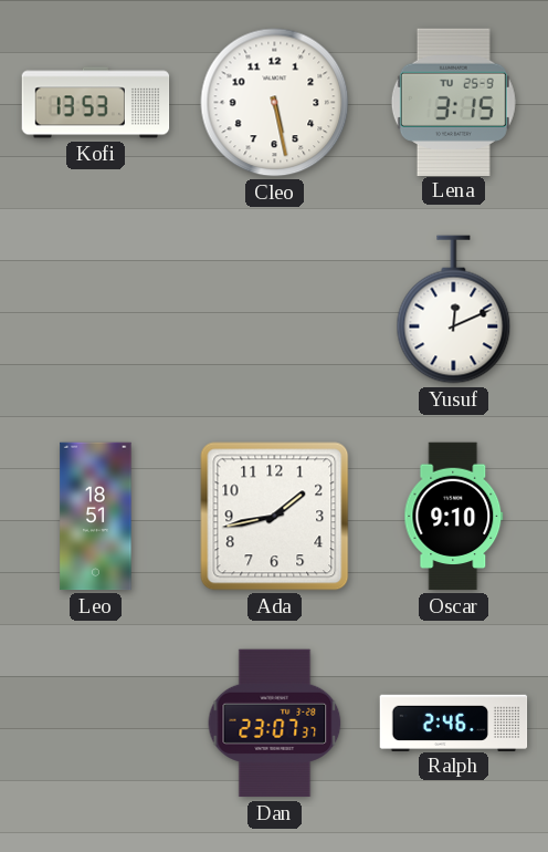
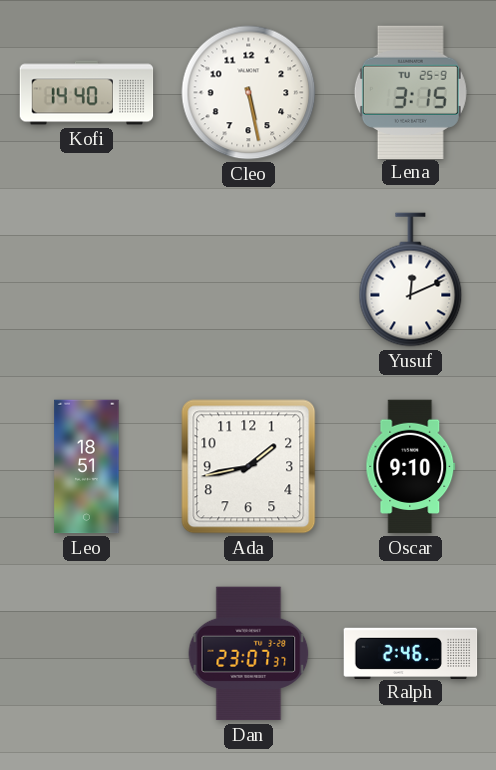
Kofi: 13:53 -> 14:40
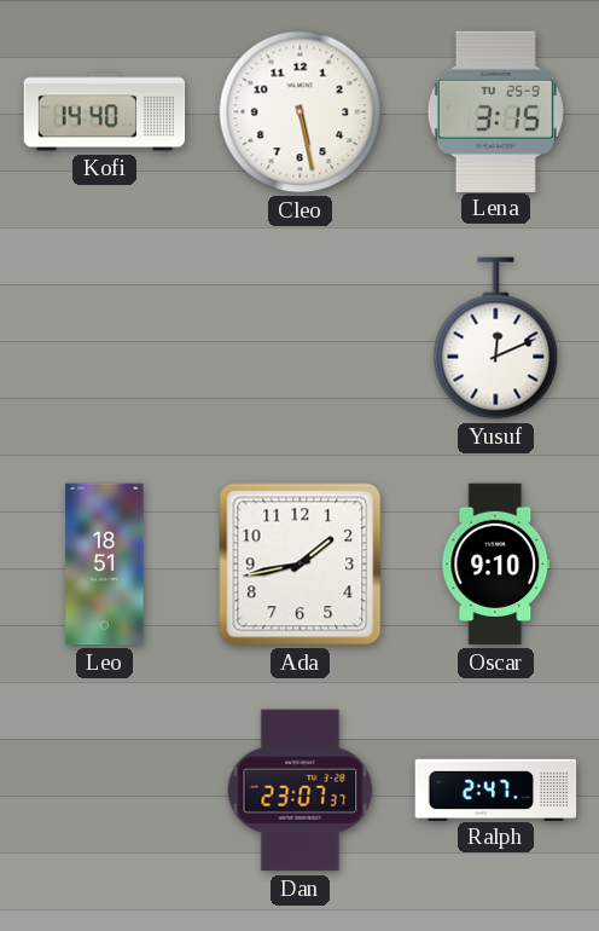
Ralph: 2:46 -> 2:47
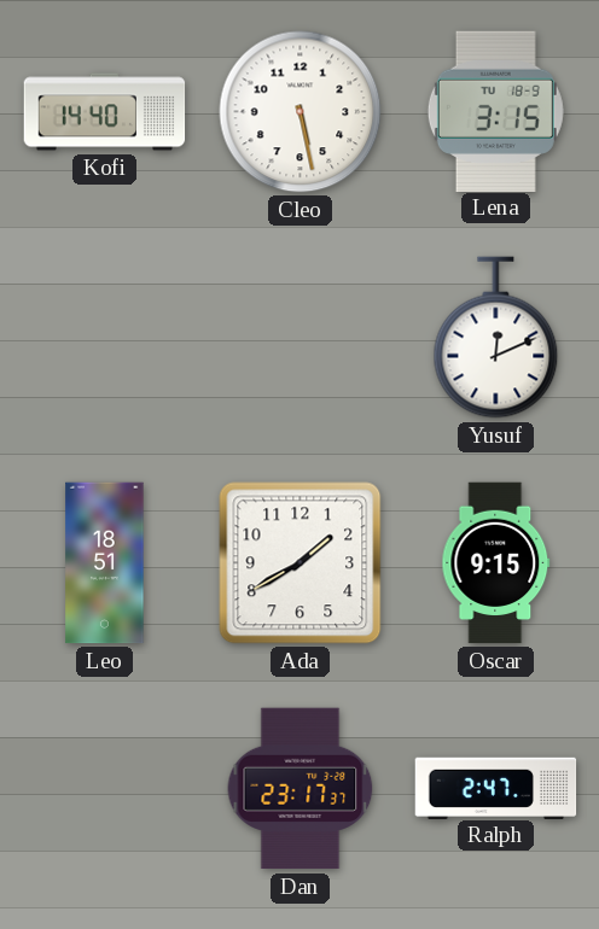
Lena date: TU 25-9 -> TU 18-9
Ada: 1:43 -> 1:40
Oscar: 9:10 -> 9:15
Dan: 23:07 -> 23:17
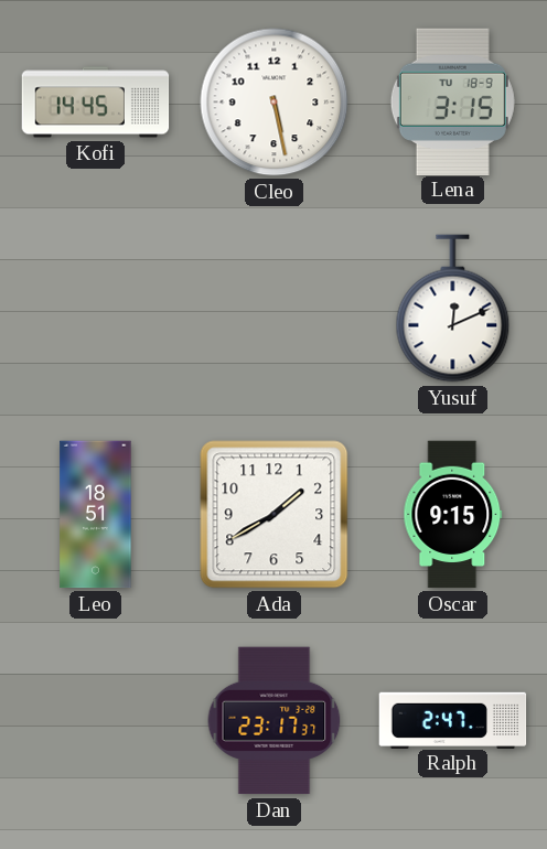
Kofi: 14:40 -> 14:45
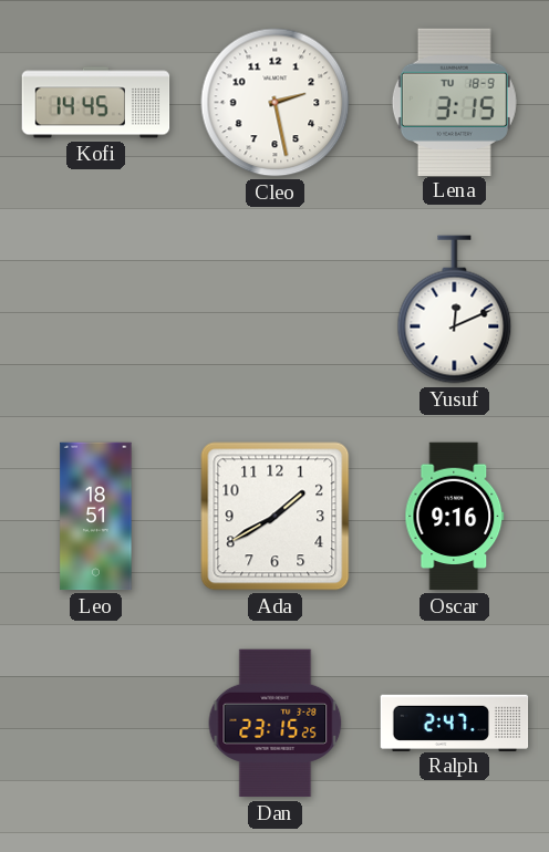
Cleo: 5:28 -> 2:28
Oscar: 9:15 -> 9:16
Dan: 23:17 -> 23:15
